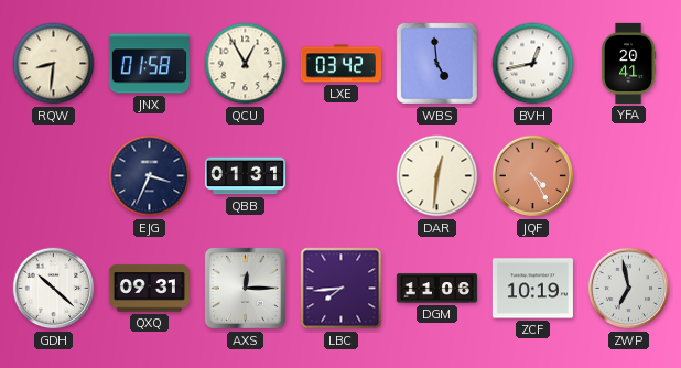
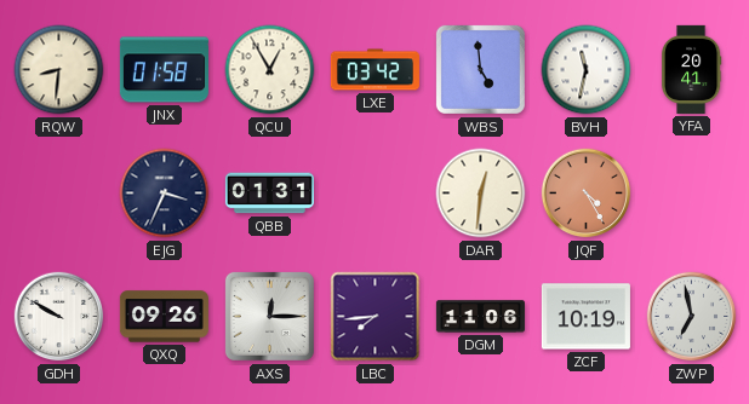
BVH: 12:43 -> 11:32
GDH: 10:22 -> 9:50
QXQ: 09:31 -> 09:26
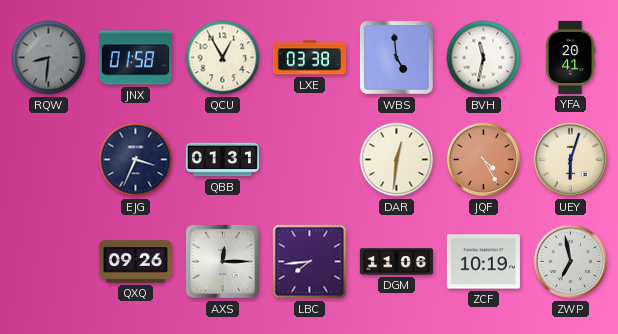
RQW dial: cream -> grey
LXE: 03:42 -> 03:38
UEY: none -> 6:03
GDH: 9:50 -> none
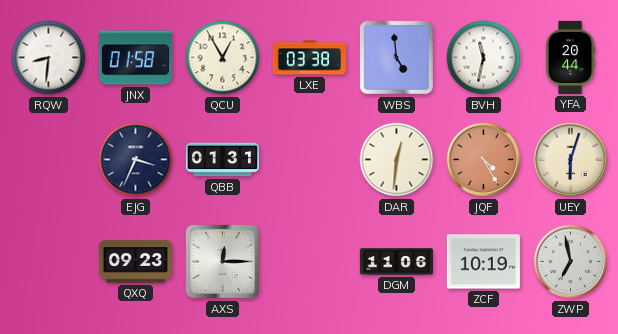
RQW dial: grey -> white
YFA: 20:41 -> 20:44
QXQ: 09:26 -> 09:23
LBC: 7:44 -> none
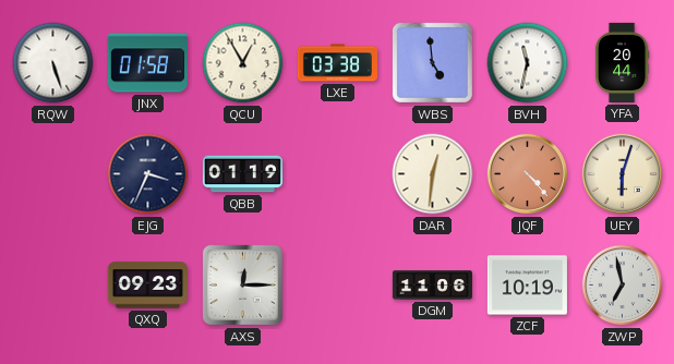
RQW: 8:31 -> 5:27
QBB: 01:31 -> 01:19
JQF: 4:25 -> 4:23
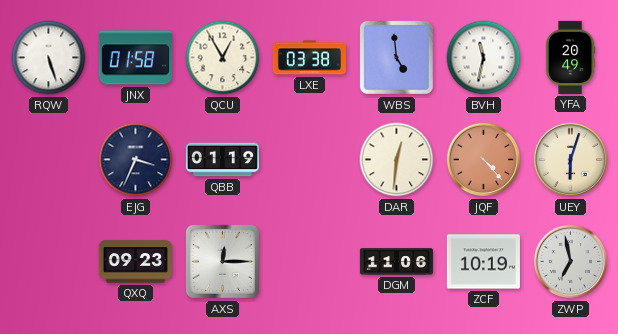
YFA: 20:44 -> 20:49
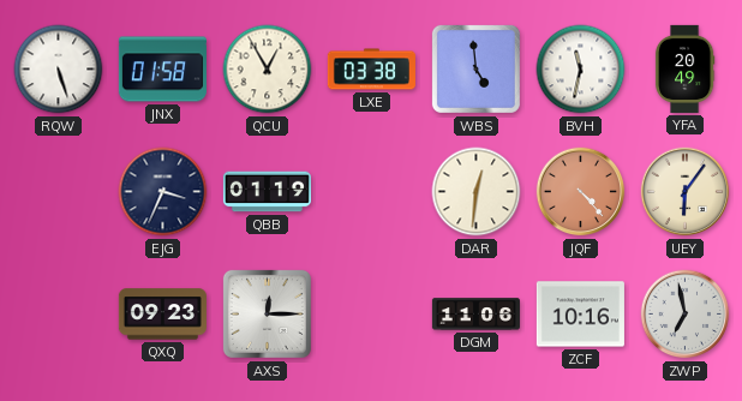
UEY: 6:03 -> 6:06
ZCF: 10:19 -> 10:16
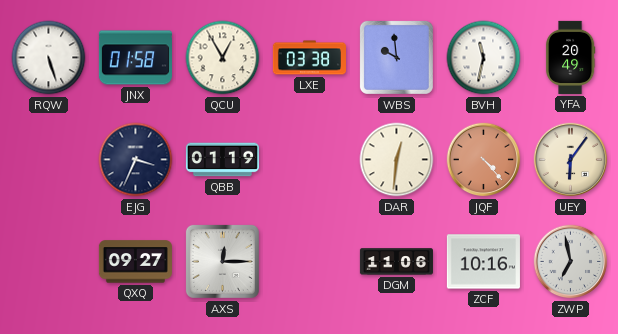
WBS: 4:59 -> 9:59
QXQ: 09:23 -> 09:27
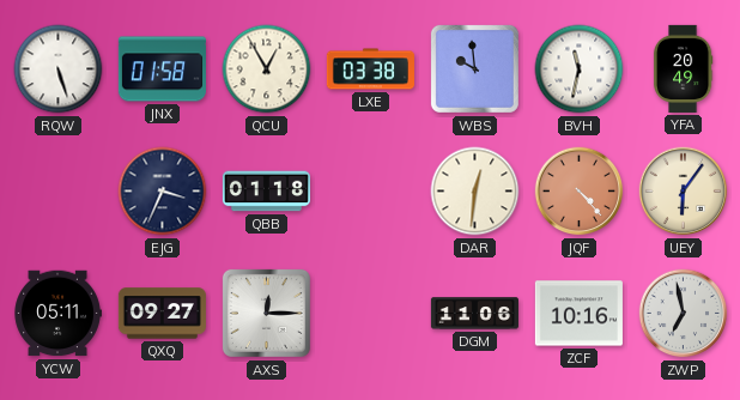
QBB: 01:19 -> 01:18
YCW: none -> 05:11
